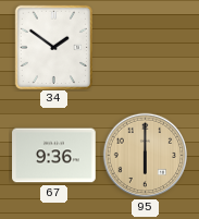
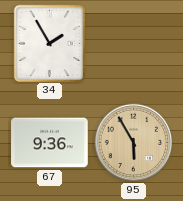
34: 1:51 -> 1:55
95: 6:00 -> 5:55
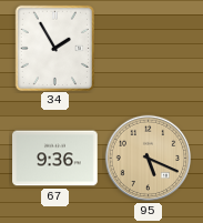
95: 5:55 -> 5:19
